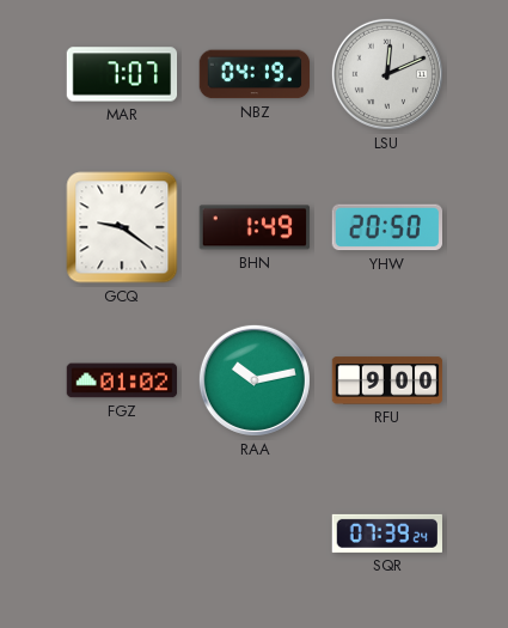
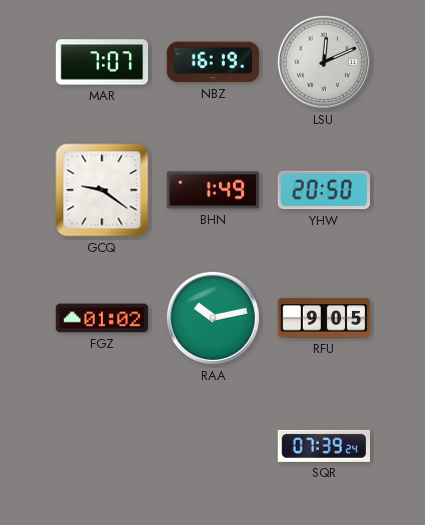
NBZ: 04:19 -> 16:19
RFU: 9:00 -> 9:05
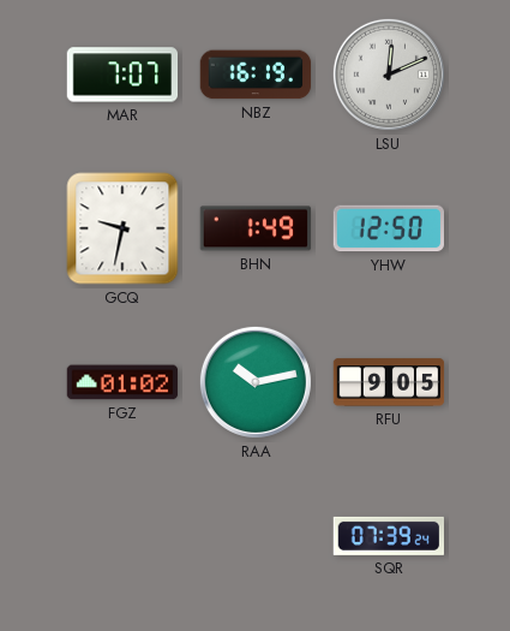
GCQ: 9:21 -> 9:32
YHW: 20:50 -> 12:50
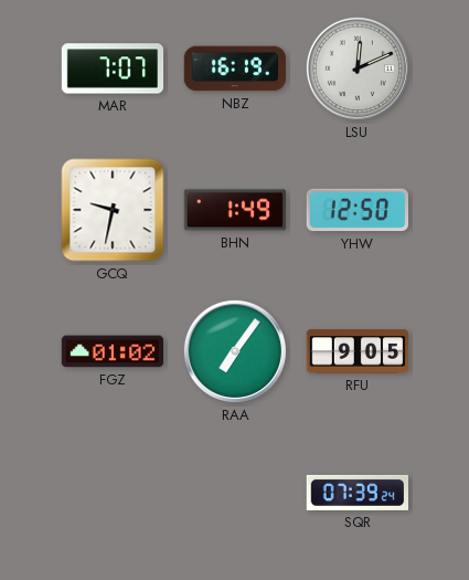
RAA: 10:13 -> 7:06
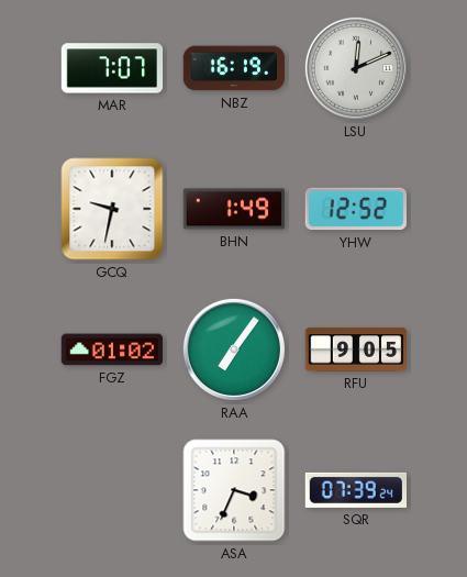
YHW: 12:50 -> 12:52
ASA: none -> 3:34
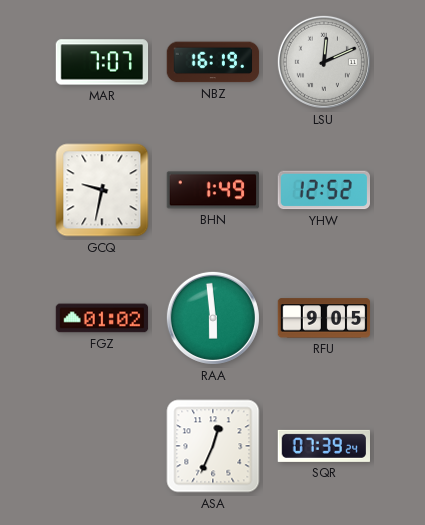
RAA: 7:06 -> 5:59
ASA: 3:34 -> 12:34
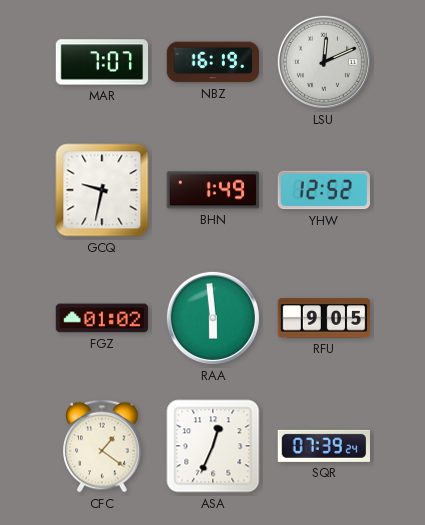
CFC: none -> 1:21
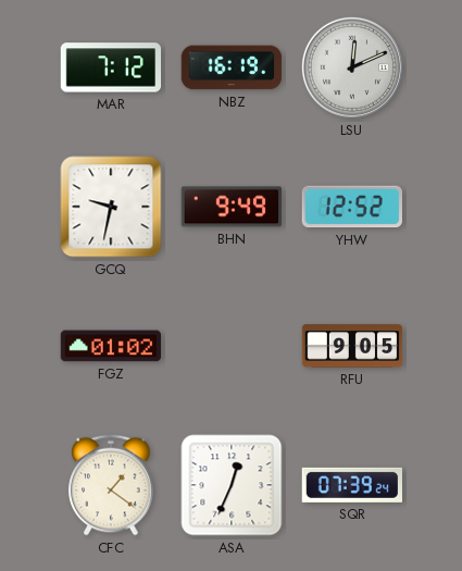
MAR: 7:07 -> 7:12
BHN: 1:49 -> 9:49
RAA: 5:59 -> none
